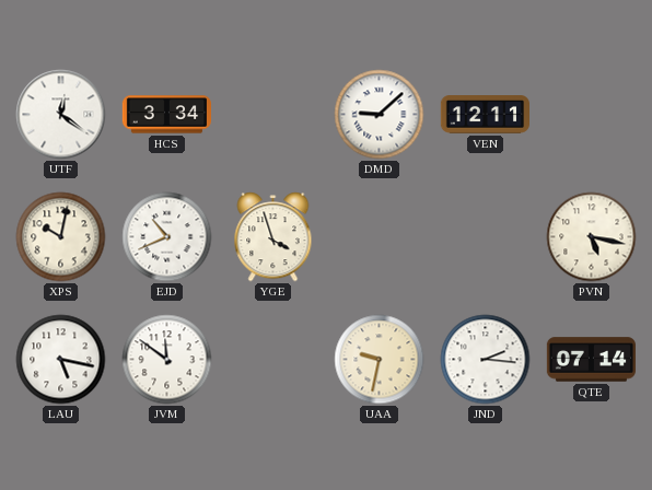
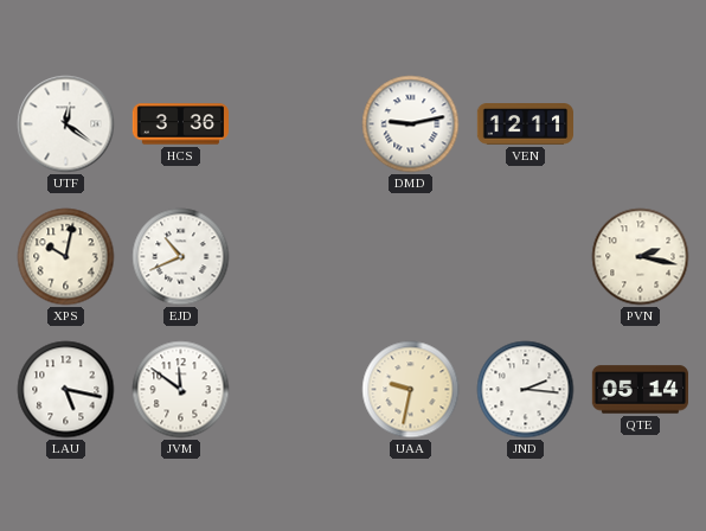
HCS: 3:34 -> 3:36
DMD: 9:08 -> 9:13
YGE: 3:57 -> none
PVN: 5:17 -> 2:17
QTE: 07:14 -> 05:14
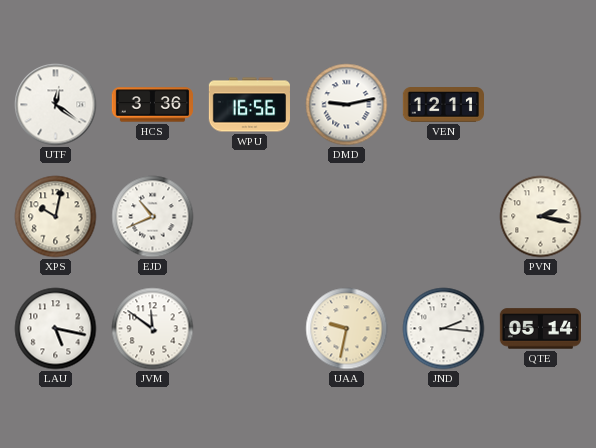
WPU: none -> 16:56
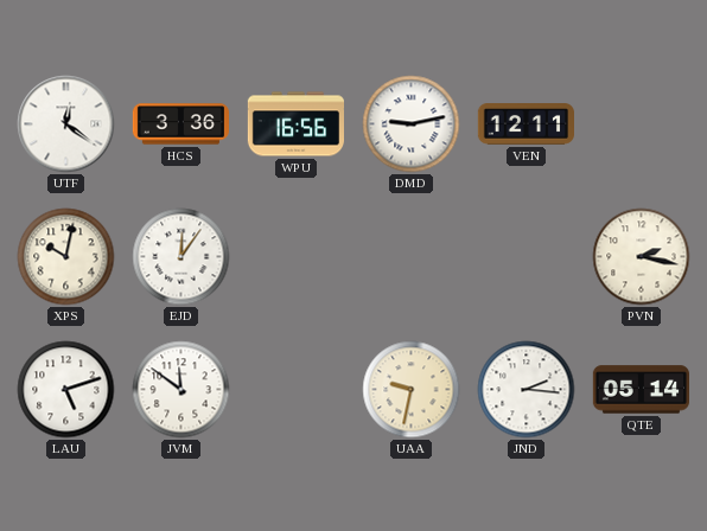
EJD: 10:41 -> 12:06
LAU: 5:17 -> 5:12
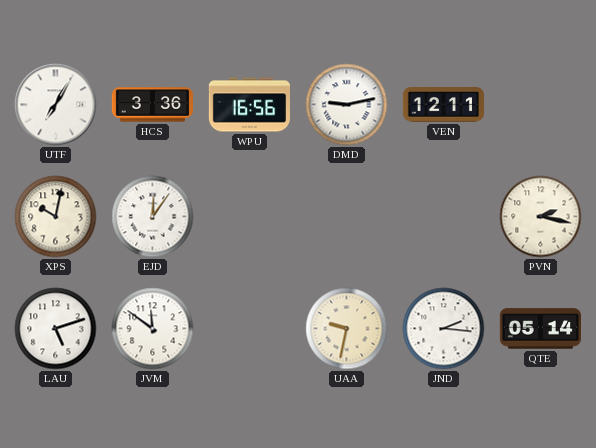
UTF: 12:21 -> 7:05
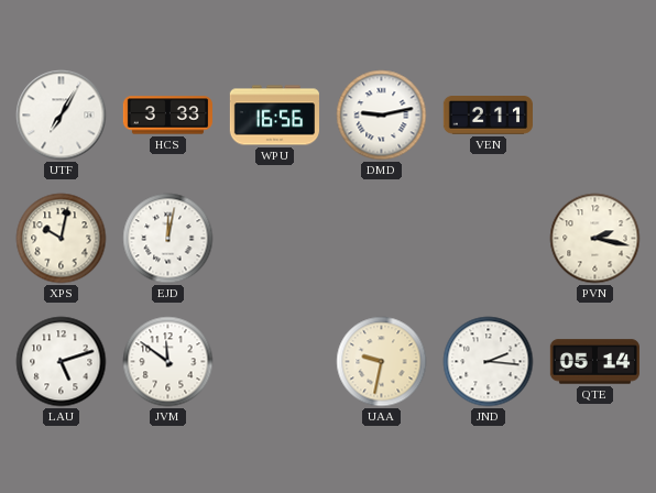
HCS: 3:36 -> 3:33
VEN: 12:11 -> 2:11
EJD: 12:06 -> 12:02
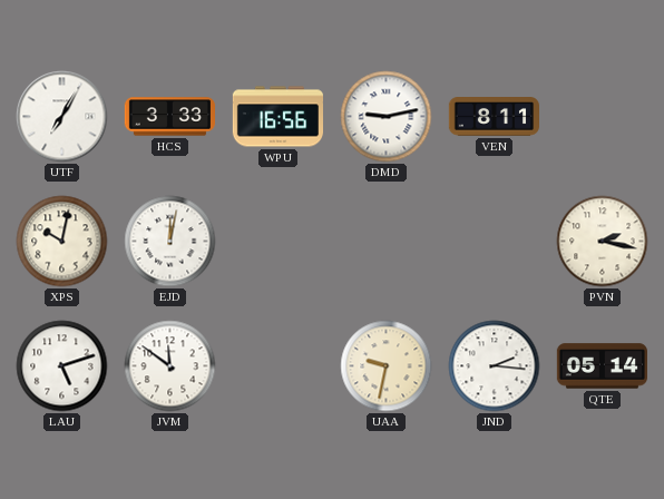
VEN: 2:11 -> 8:11
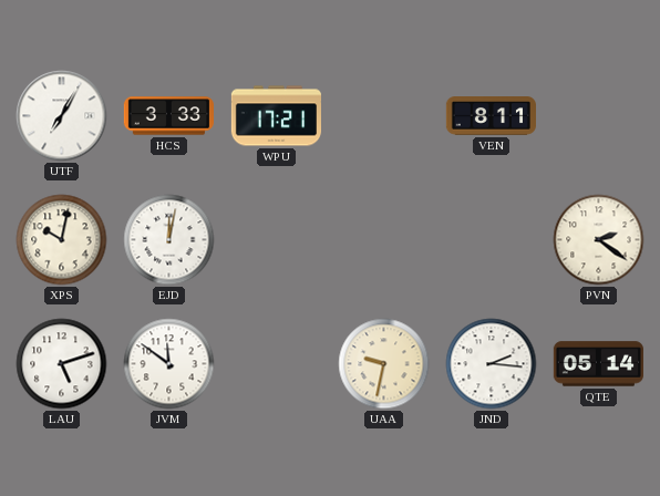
WPU: 16:56 -> 17:21
DMD: 9:13 -> none
PVN: 2:17 -> 2:21
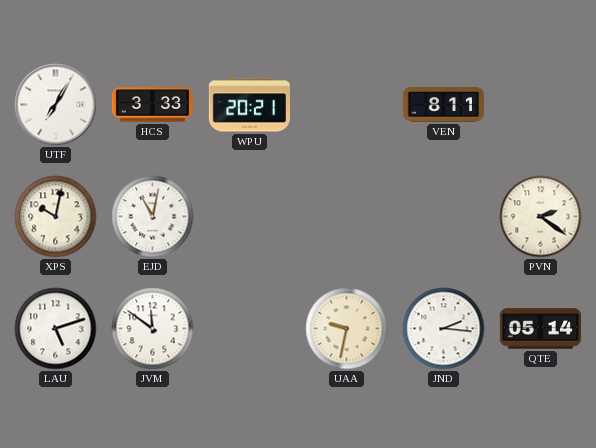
WPU: 17:21 -> 20:21
EJD: 12:02 -> 11:02
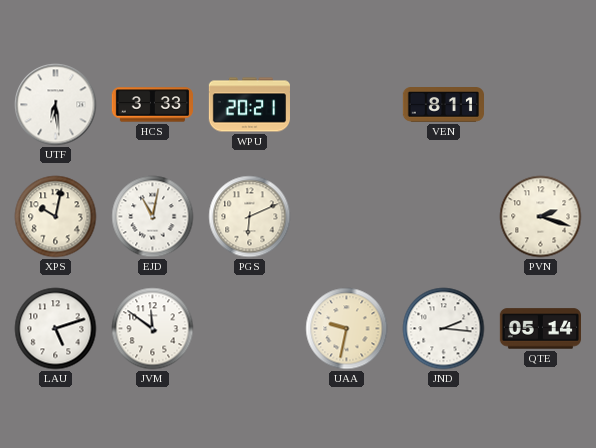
UTF: 7:05 -> 6:29
PGS: none -> 6:11
PVN: 2:21 -> 2:18
